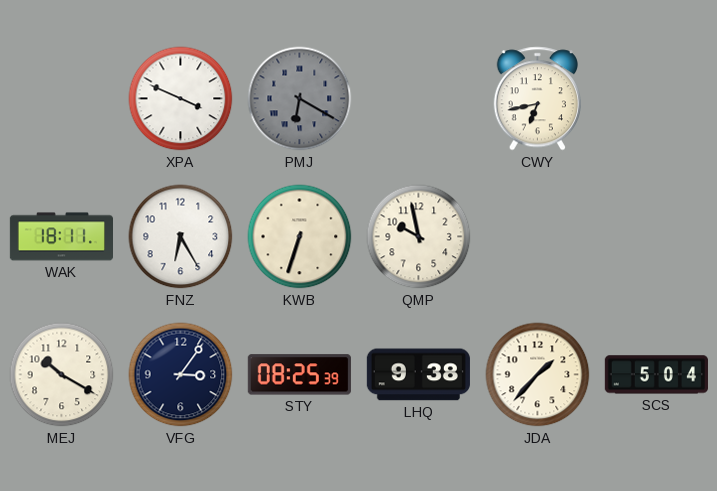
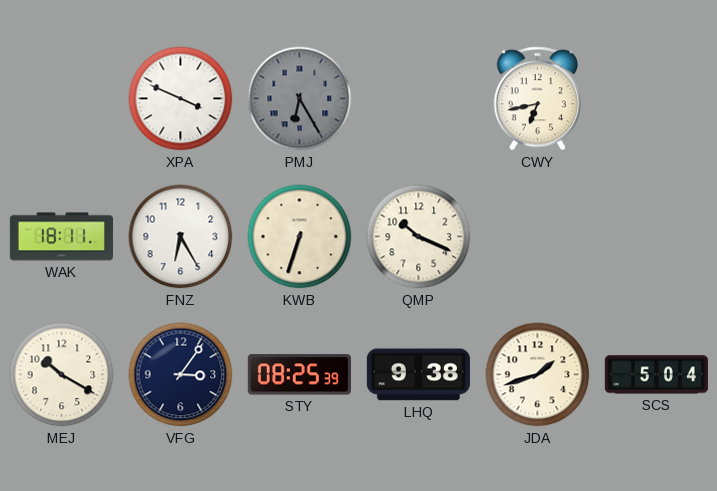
PMJ: 6:20 -> 6:25
QMP: 9:58 -> 10:19
JDA: 1:37 -> 1:42
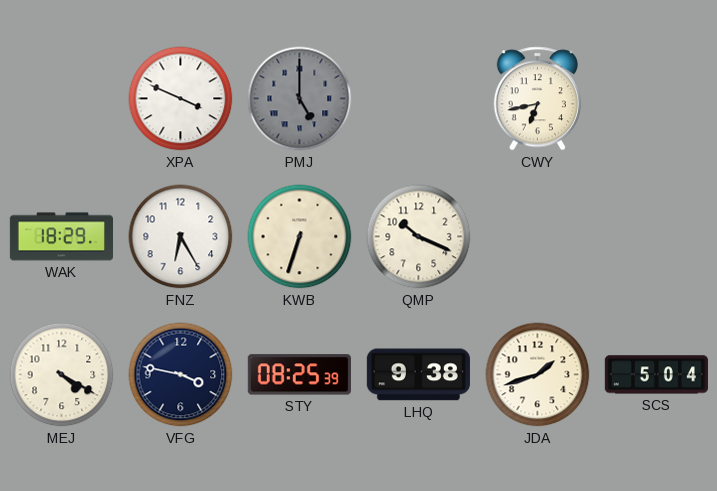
PMJ: 6:25 -> 5:00
WAK: 18:11 -> 18:29
MEJ: 10:20 -> 4:20
VFG: 3:06 -> 3:47
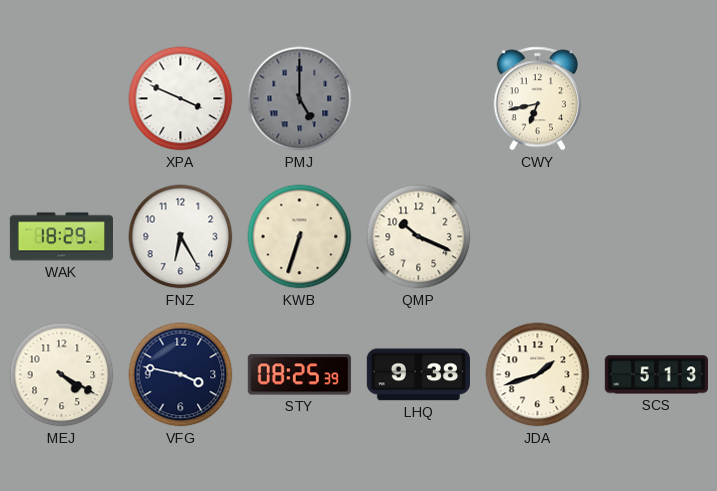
SCS: 5:04 -> 5:13
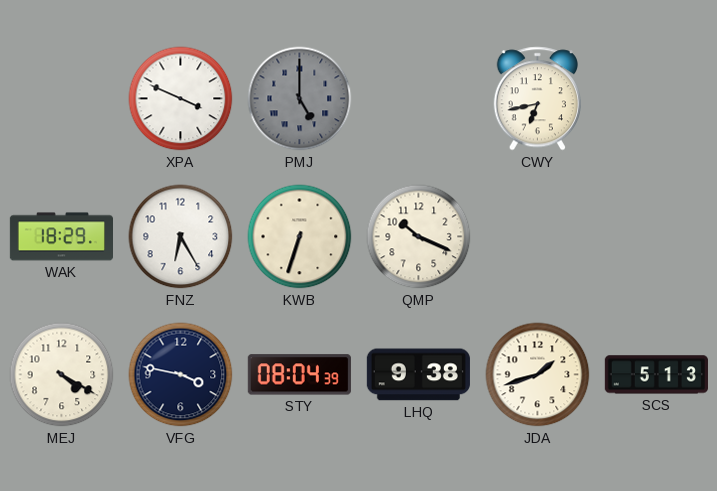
STY: 08:25 -> 08:04
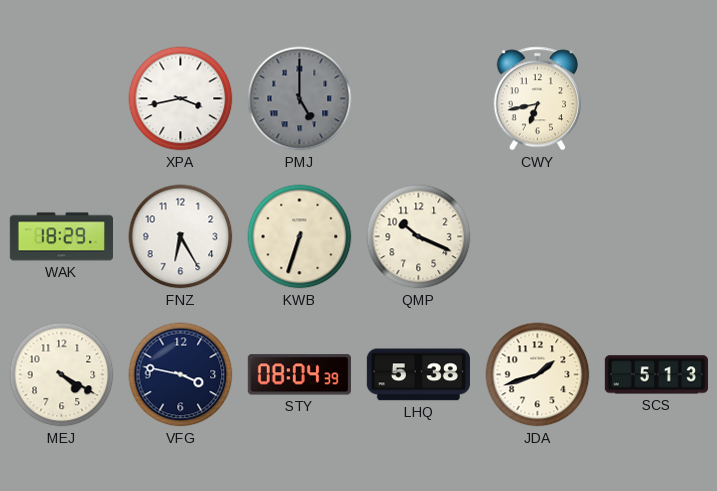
XPA: 3:49 -> 3:43
LHQ: 9:38 -> 5:38
